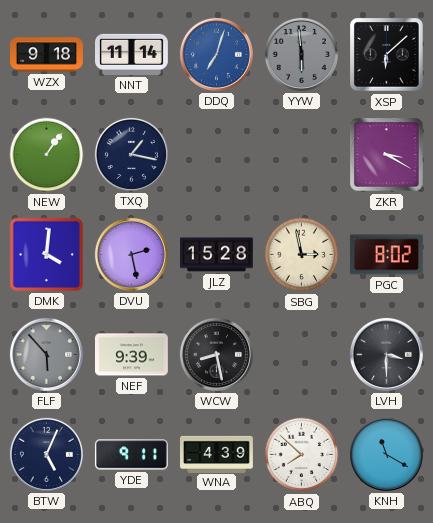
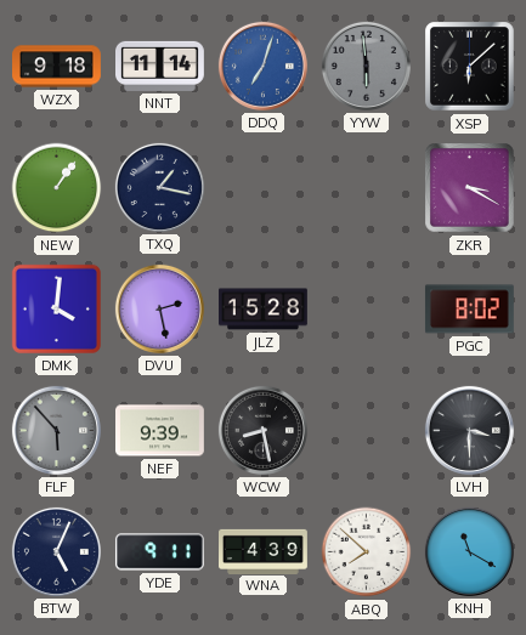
SBG: 2:58 -> none
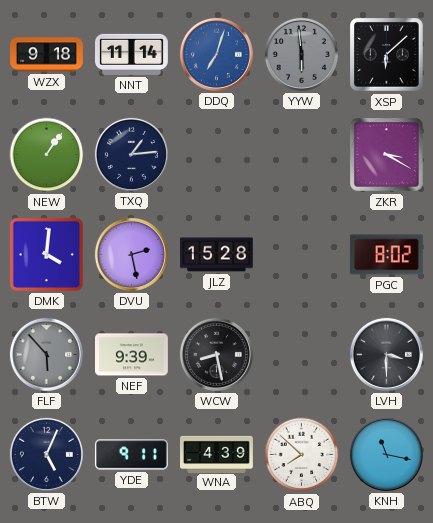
TXQ: 1:17 -> 1:14
KNH: 11:20 -> 11:17
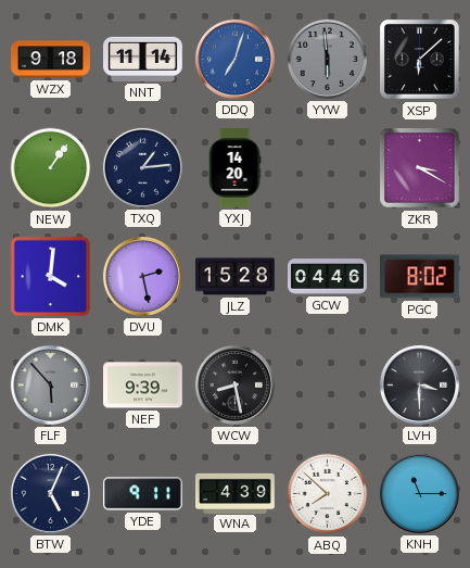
YXJ: none -> 14:20
GCW: none -> 04:46
KNH: 11:17 -> 11:15
